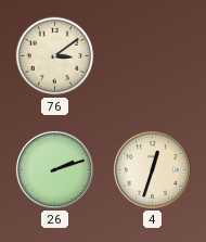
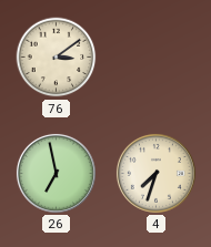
26: 2:12 -> 6:58
4: 12:33 -> 7:33
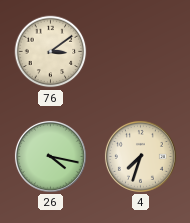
26: 6:58 -> 4:17
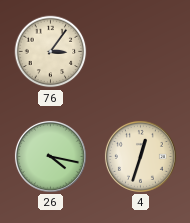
76: 3:09 -> 3:06
4: 7:33 -> 12:33
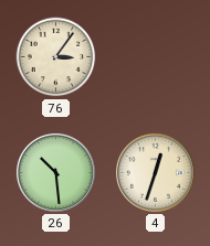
26: 4:17 -> 10:29
